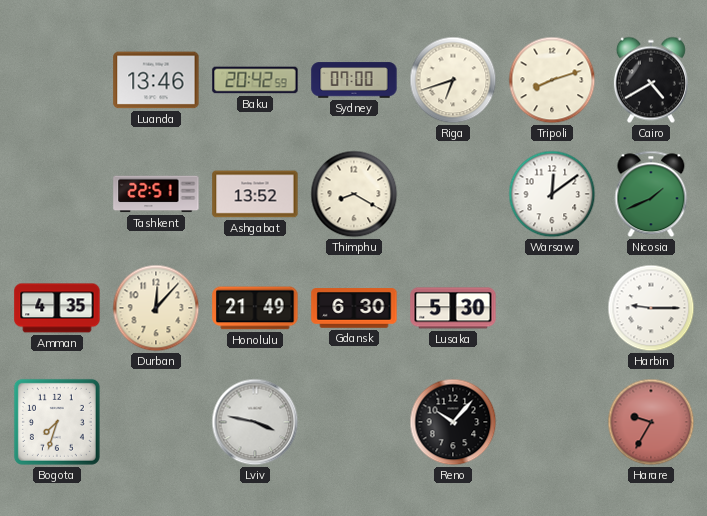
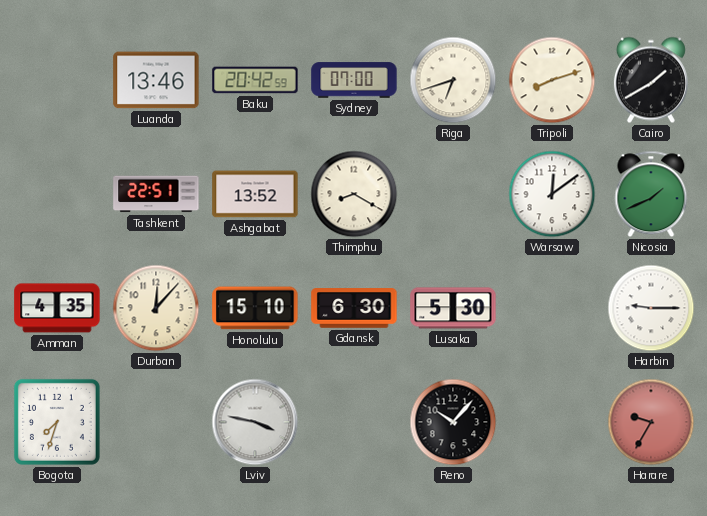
Cairo: 4:40 -> 1:40
Honolulu: 21:49 -> 15:10
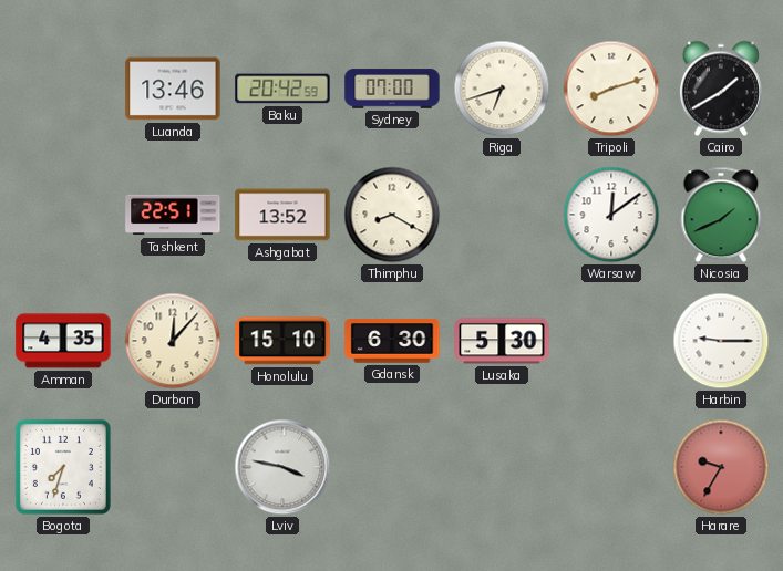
Reno: 10:07 -> none
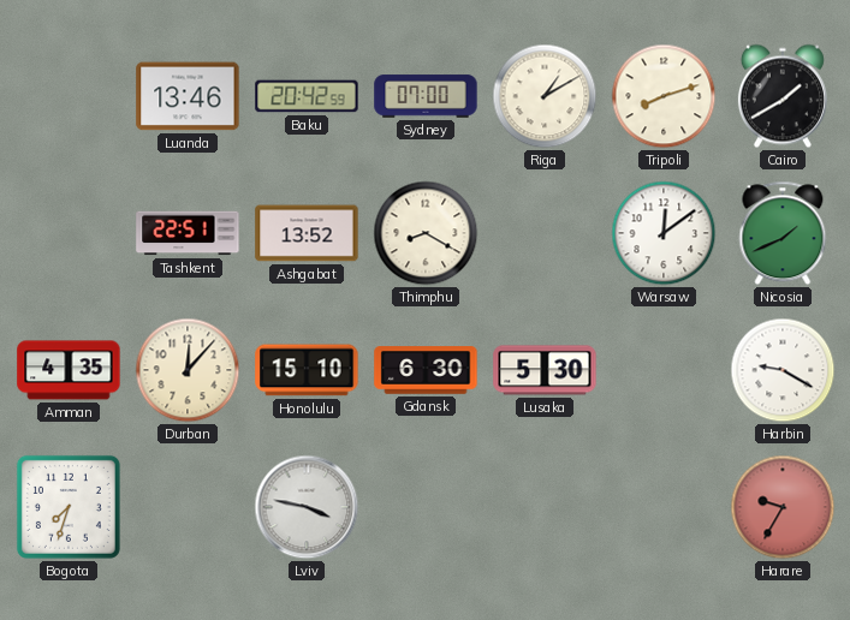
Riga: 6:42 -> 1:10
Harbin: 9:15 -> 9:20
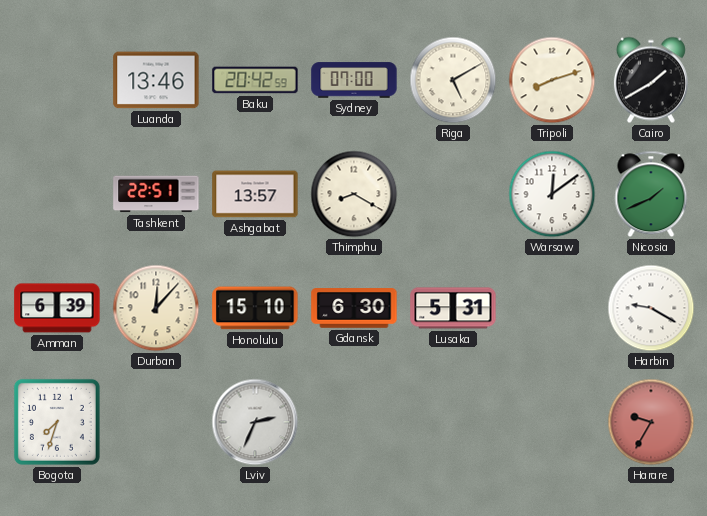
Riga: 1:10 -> 5:10
Ashgabat: 13:52 -> 13:57
Amman: 4:35 -> 6:39
Lusaka: 5:30 -> 5:31
Lviv: 3:47 -> 2:34
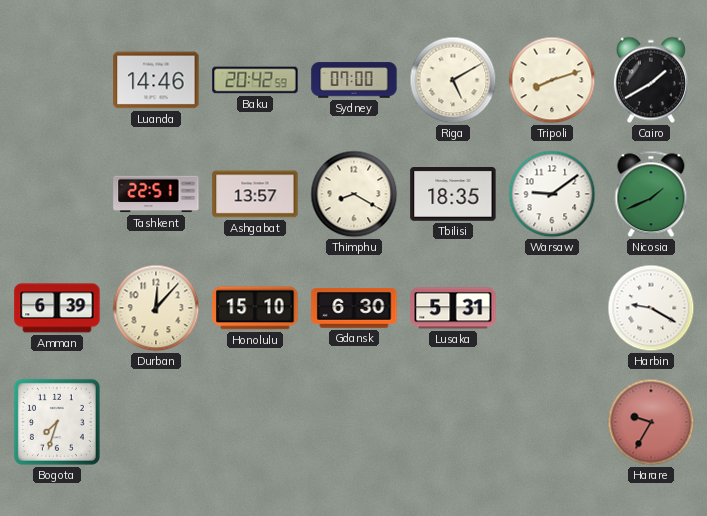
Luanda: 13:46 -> 14:46
Tbilisi: none -> 18:35
Warsaw: 12:09 -> 9:09
Lviv: 2:34 -> none
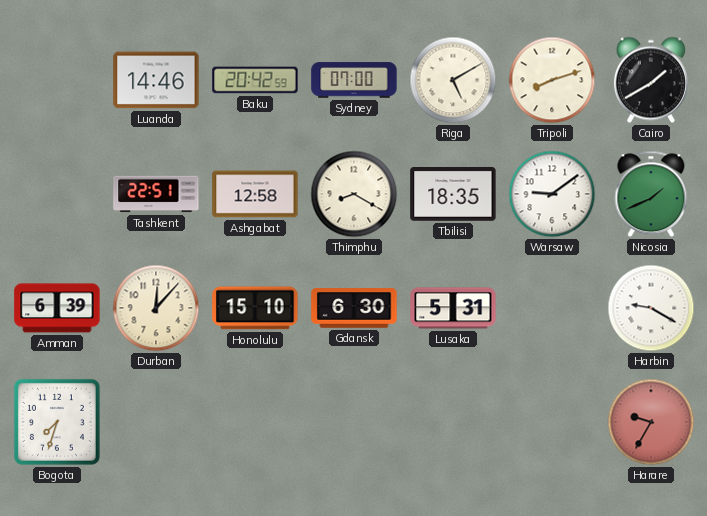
Ashgabat: 13:57 -> 12:58
